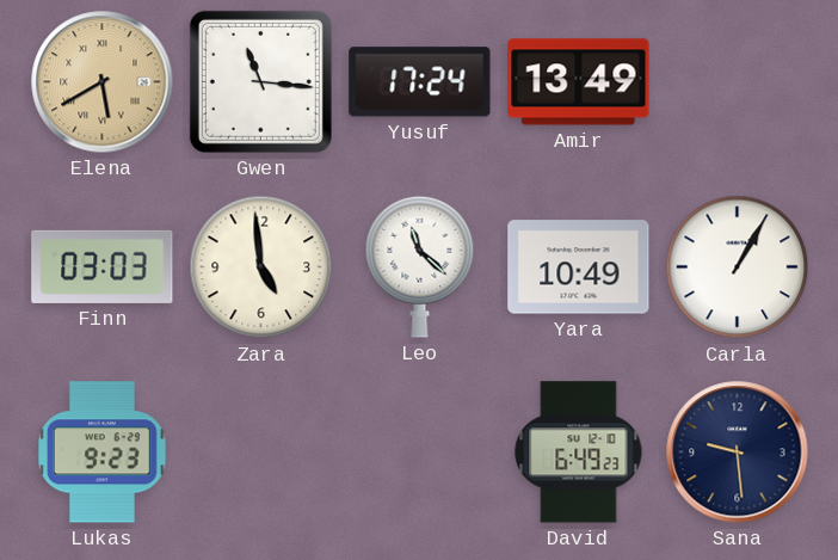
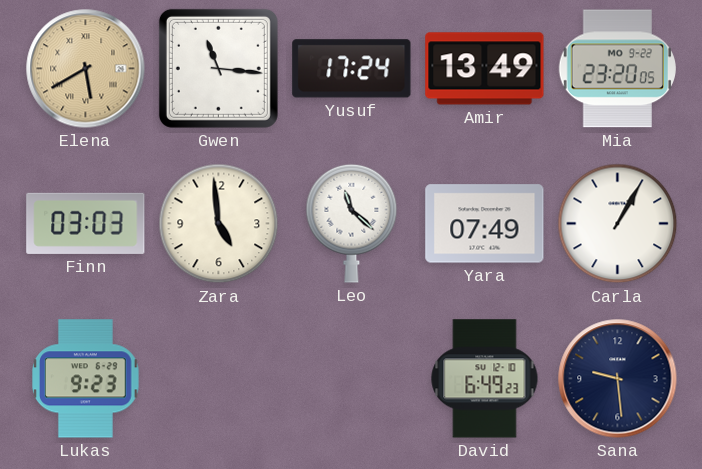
Mia: none -> 23:20
Yara: 10:49 -> 07:49
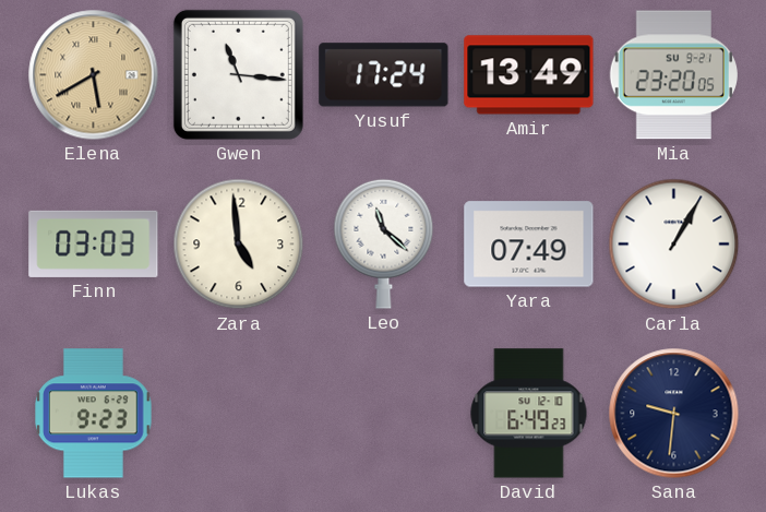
Mia date: MO 9-22 -> SU 9-21
Sana: 9:29 -> 9:31
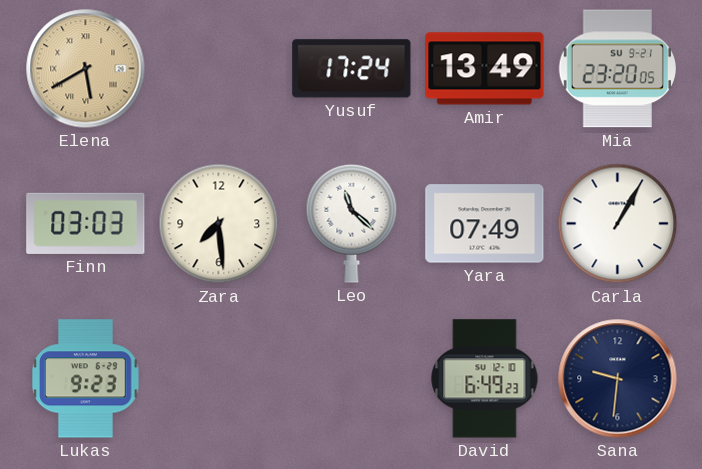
Gwen: 11:16 -> none
Zara: 4:59 -> 7:29
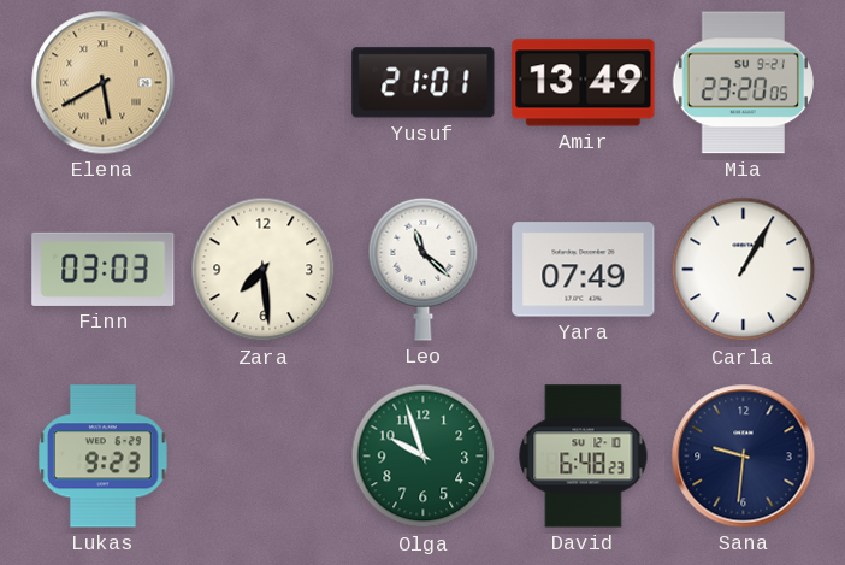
Yusuf: 17:24 -> 21:01
Olga: none -> 9:57
David: 6:49 -> 6:48
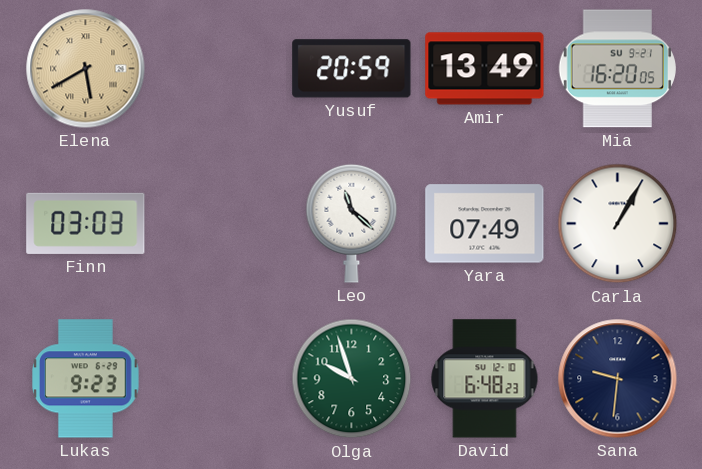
Yusuf: 21:01 -> 20:59
Mia: 23:20 -> 16:20
Zara: 7:29 -> none
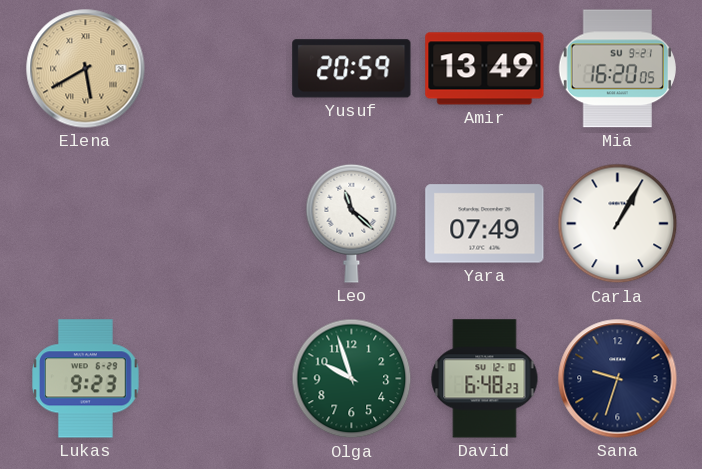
Finn: 03:03 -> none
Sana: 9:31 -> 9:33
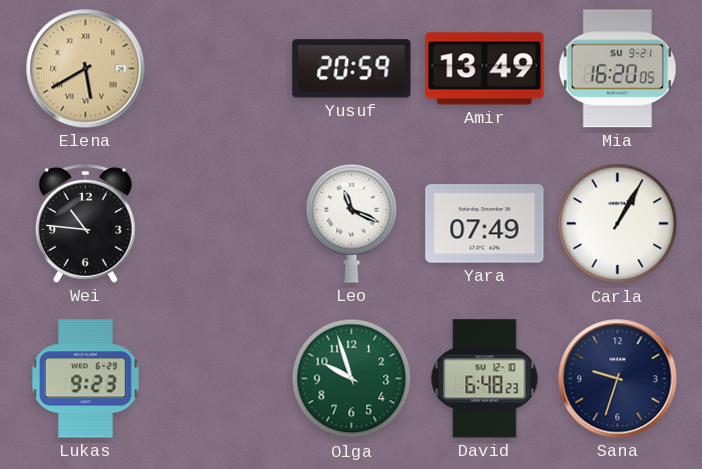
Wei: none -> 10:46
Leo: 11:22 -> 11:19
